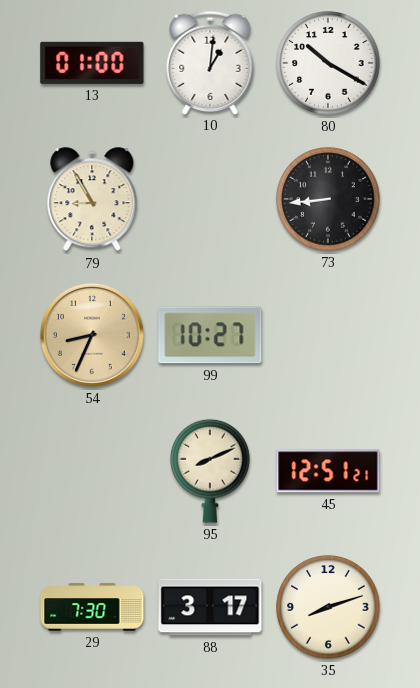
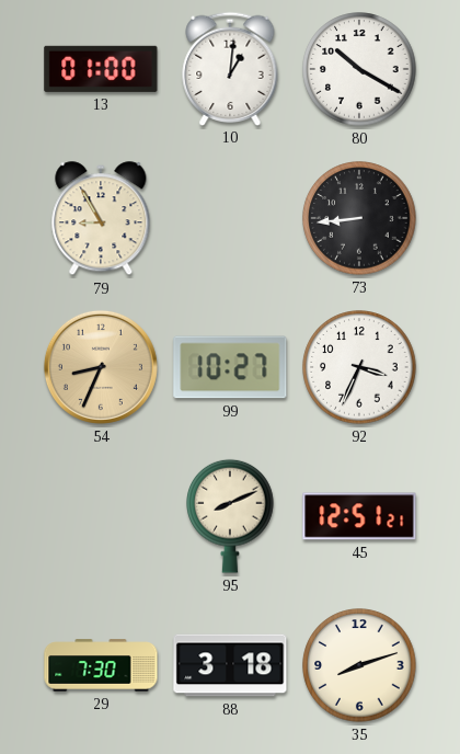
92: none -> 3:34
88: 3:17 -> 3:18
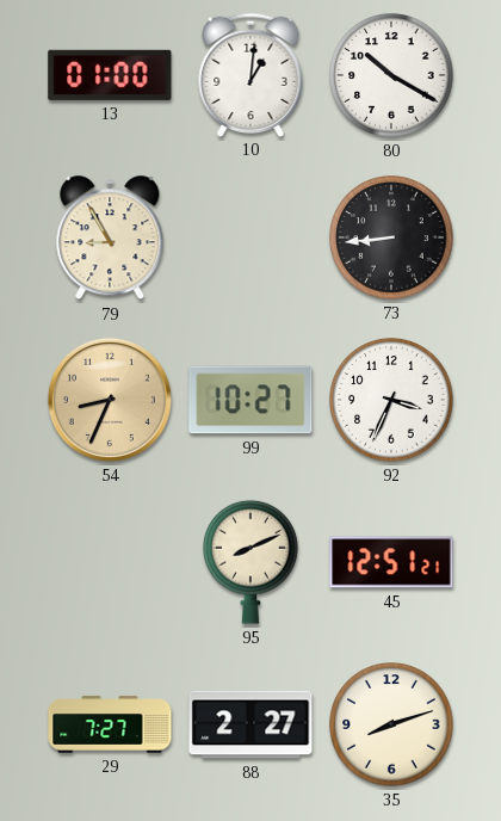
29: 7:30 -> 7:27
88: 3:18 -> 2:27
